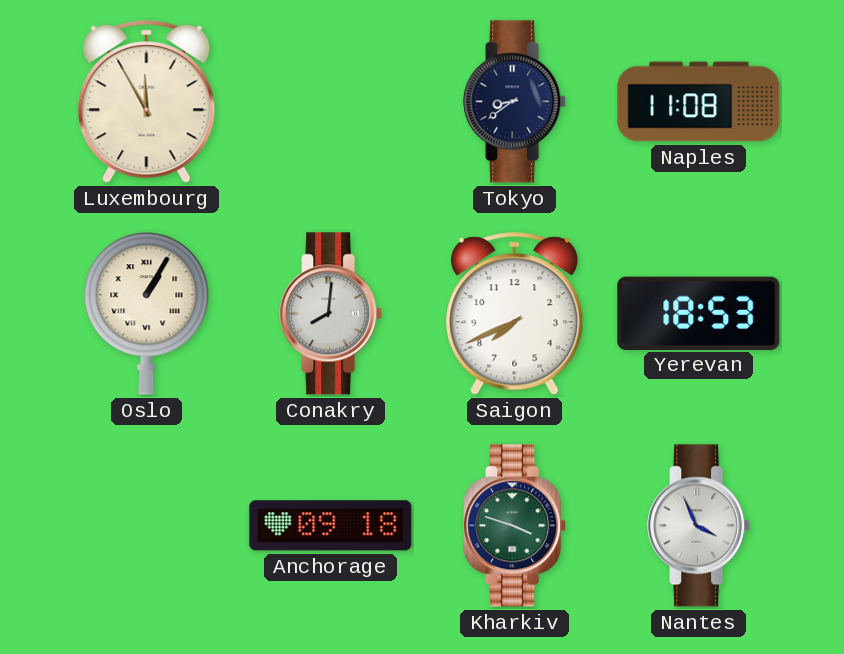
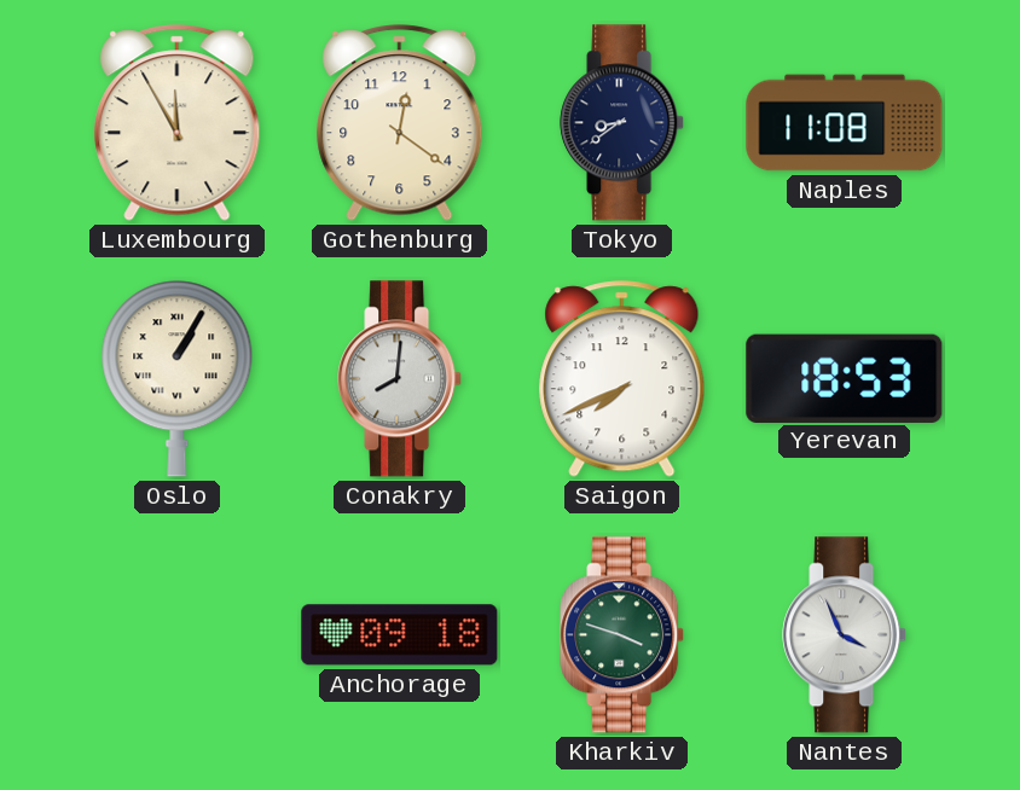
Gothenburg: none -> 12:21
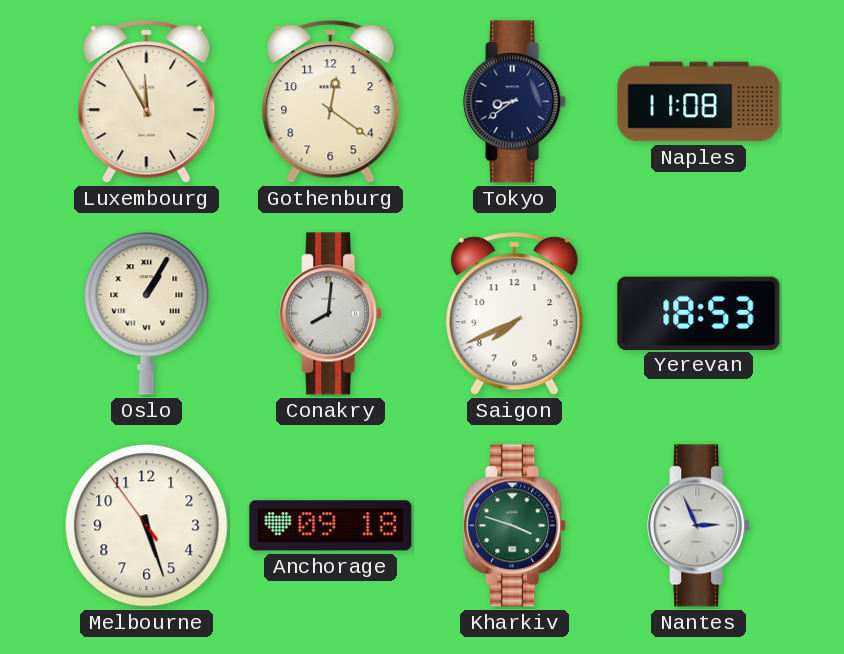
Melbourne: none -> 5:26
Nantes: 3:56 -> 2:56
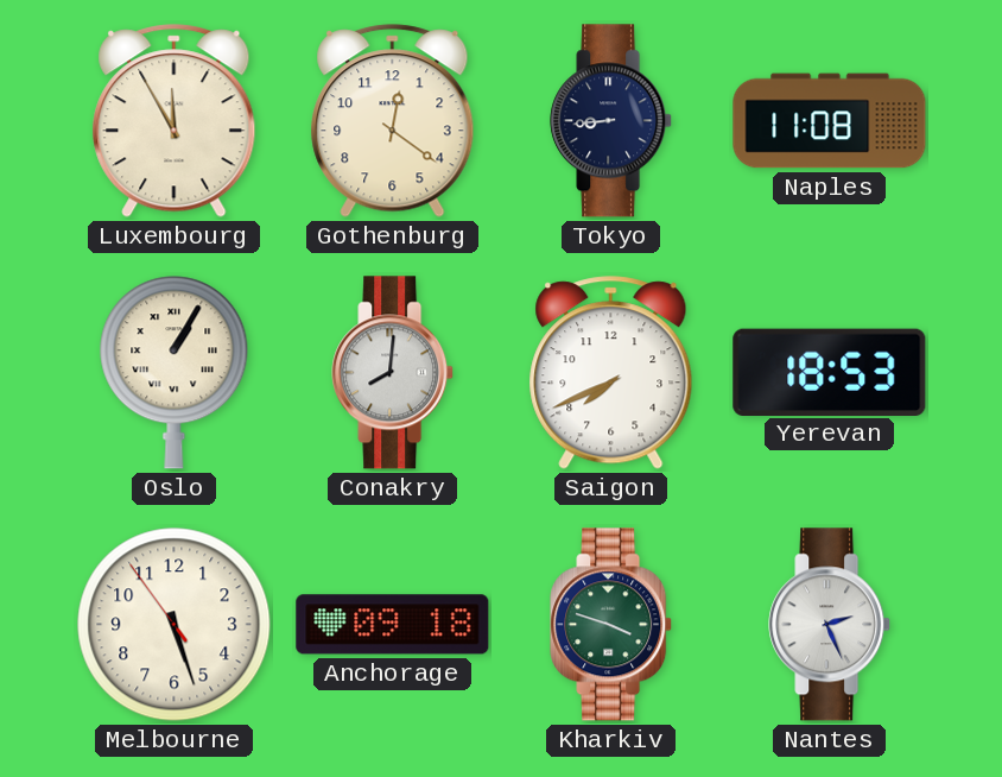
Tokyo: 8:39 -> 8:44
Nantes: 2:56 -> 2:26
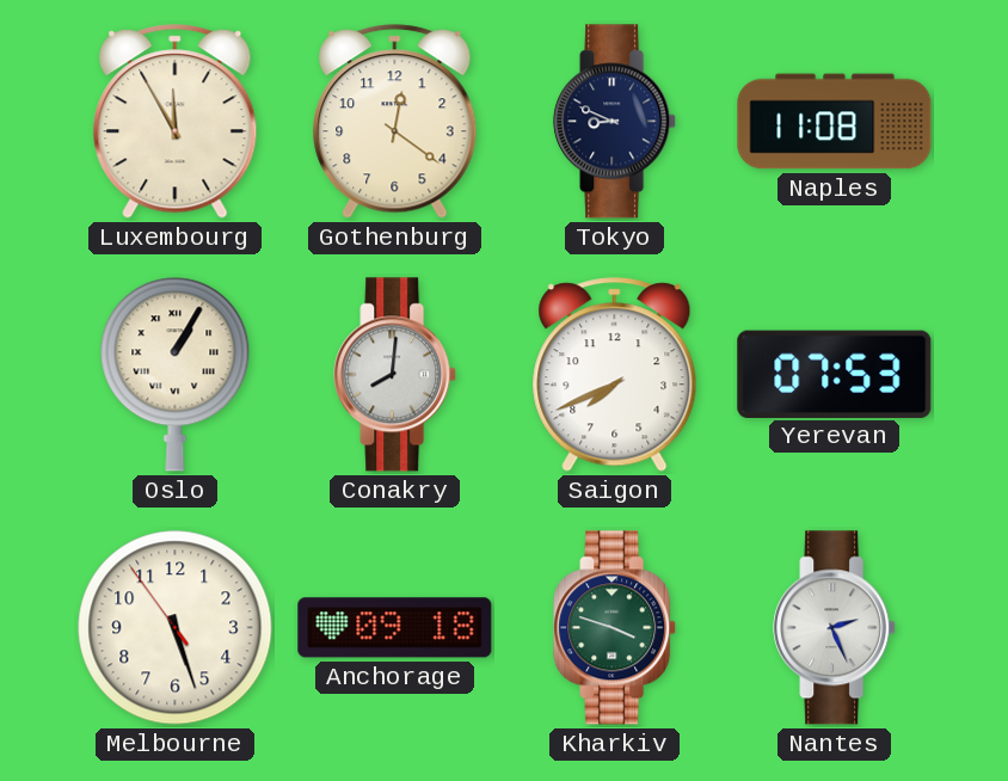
Tokyo: 8:44 -> 8:49
Yerevan: 18:53 -> 07:53
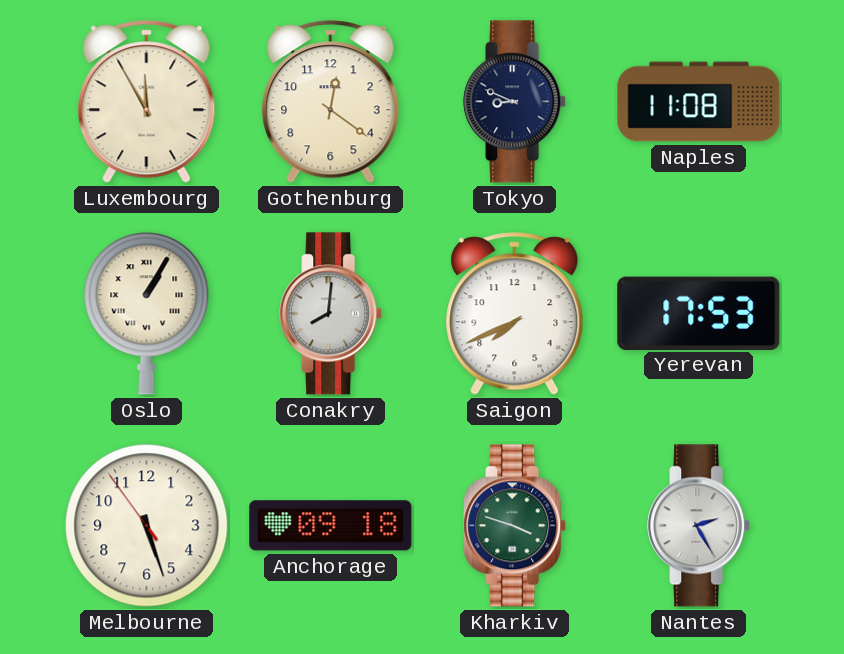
Yerevan: 07:53 -> 17:53
Nantes: 2:26 -> 2:25
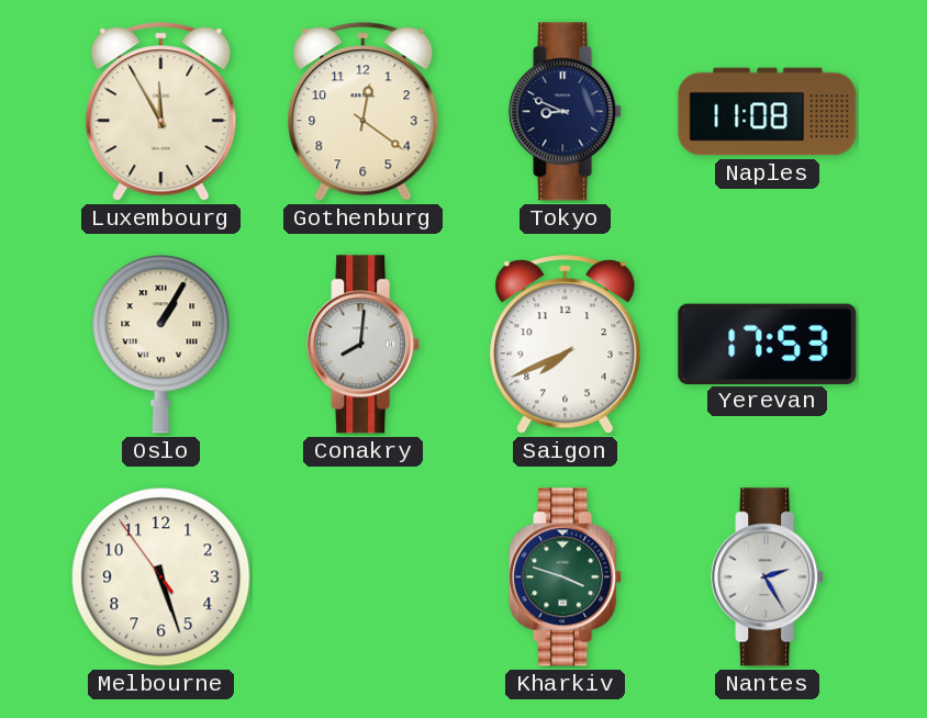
Anchorage: 09:18 -> none
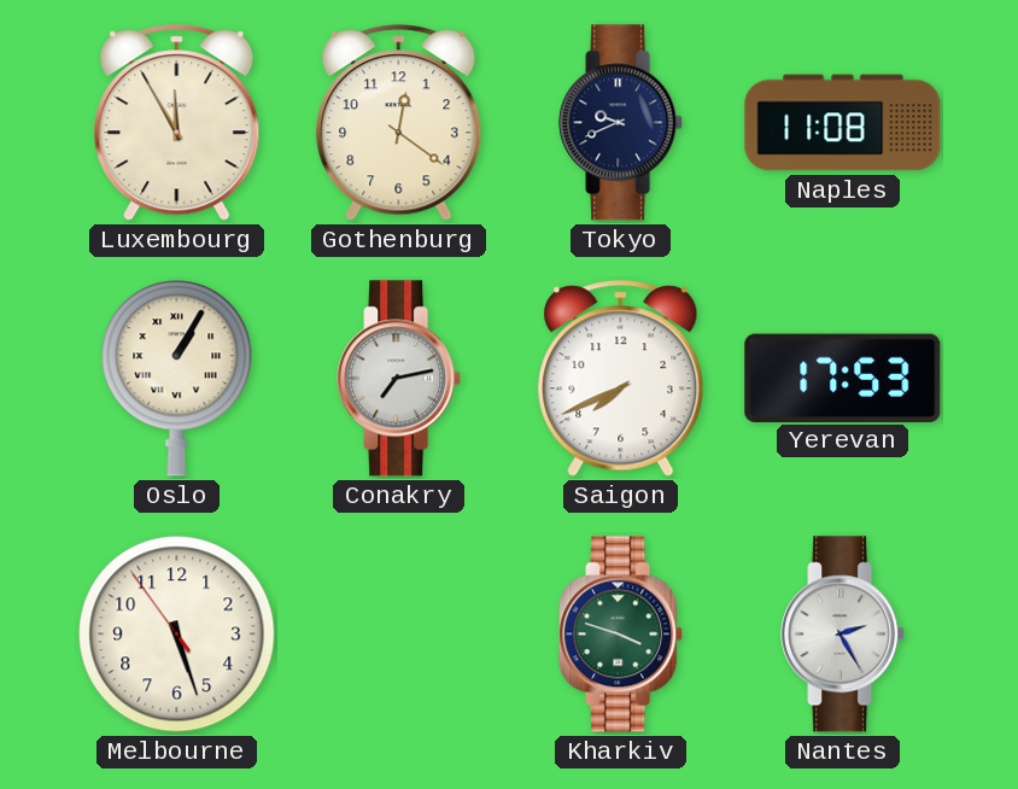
Tokyo: 8:49 -> 9:41
Conakry: 8:01 -> 7:13
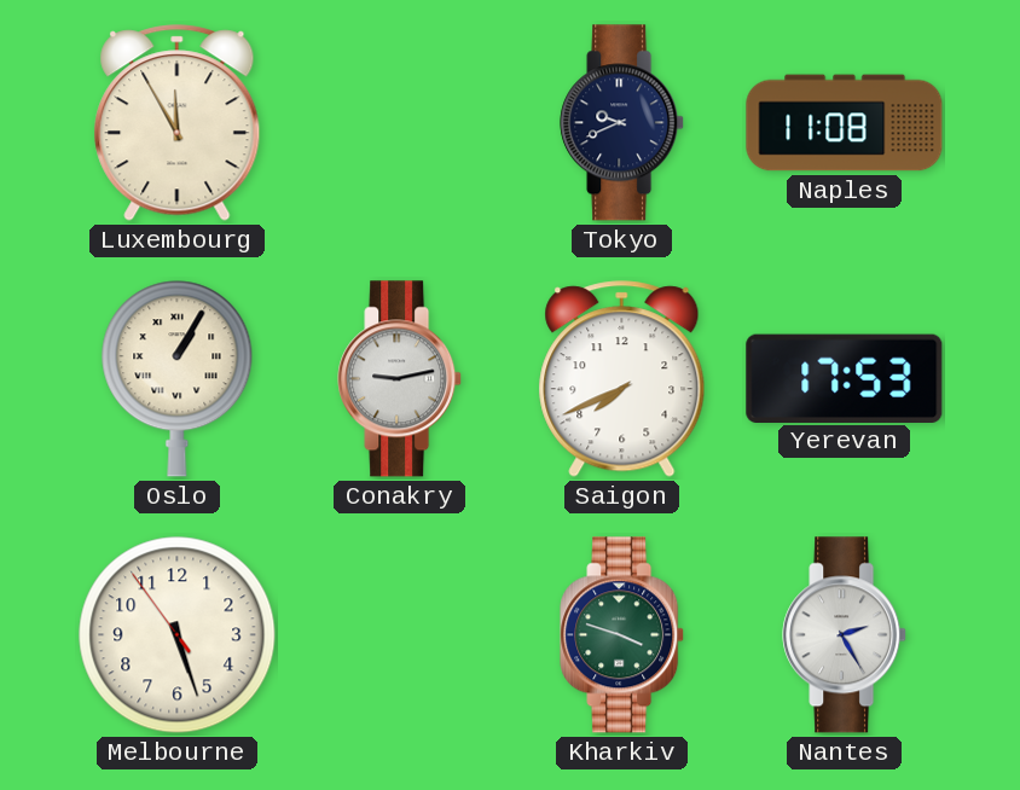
Gothenburg: 12:21 -> none
Conakry: 7:13 -> 9:13
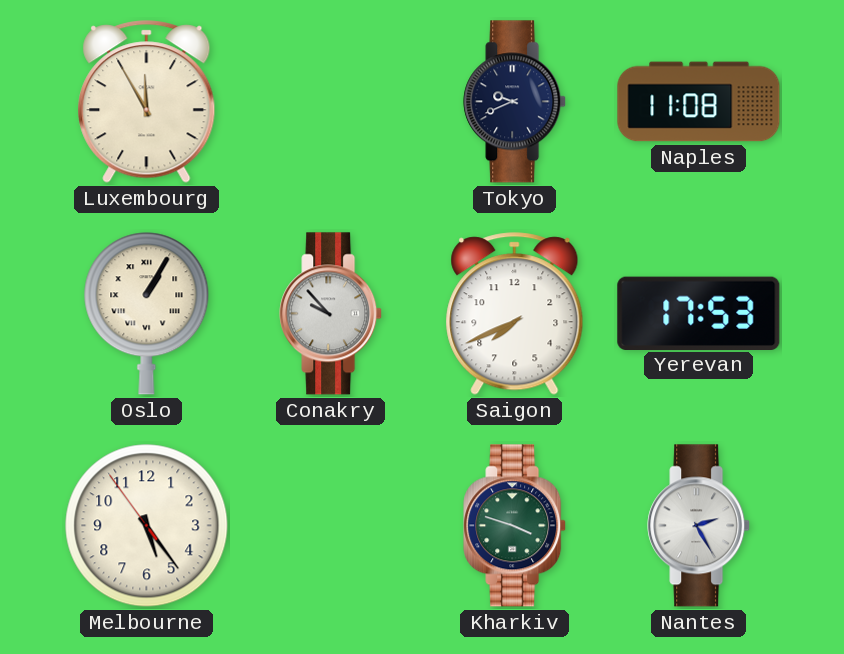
Conakry: 9:13 -> 9:53
Melbourne: 5:26 -> 5:23
